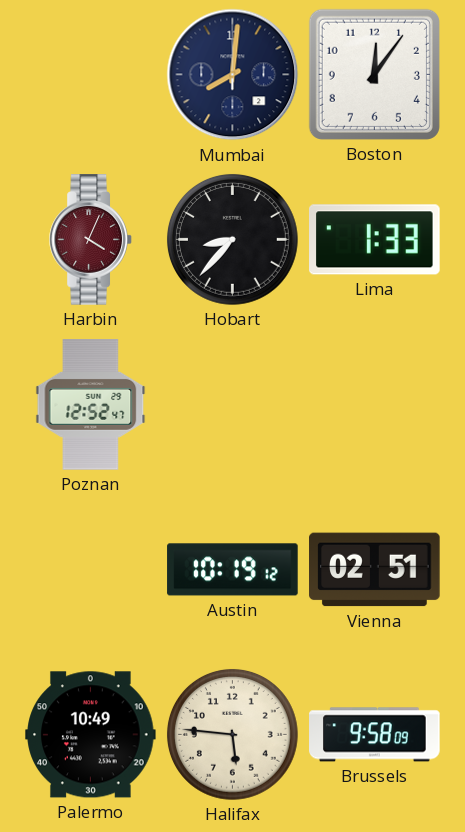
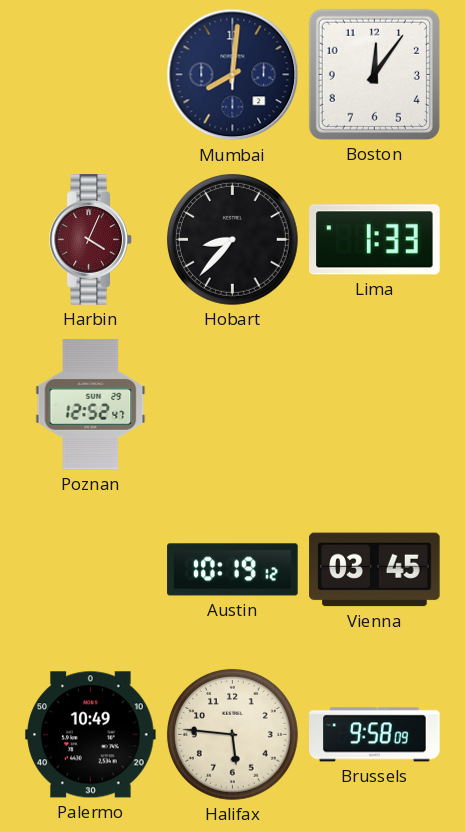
Vienna: 02:51 -> 03:45
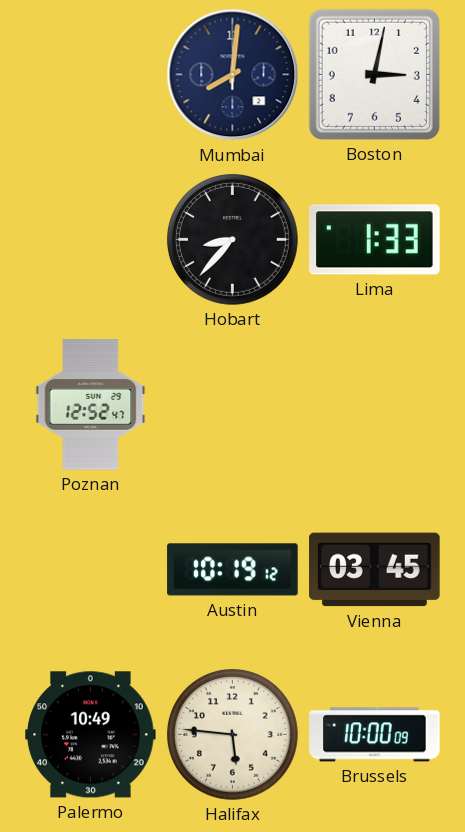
Boston: 12:06 -> 3:02
Harbin: 4:04 -> none
Brussels: 9:58 -> 10:00
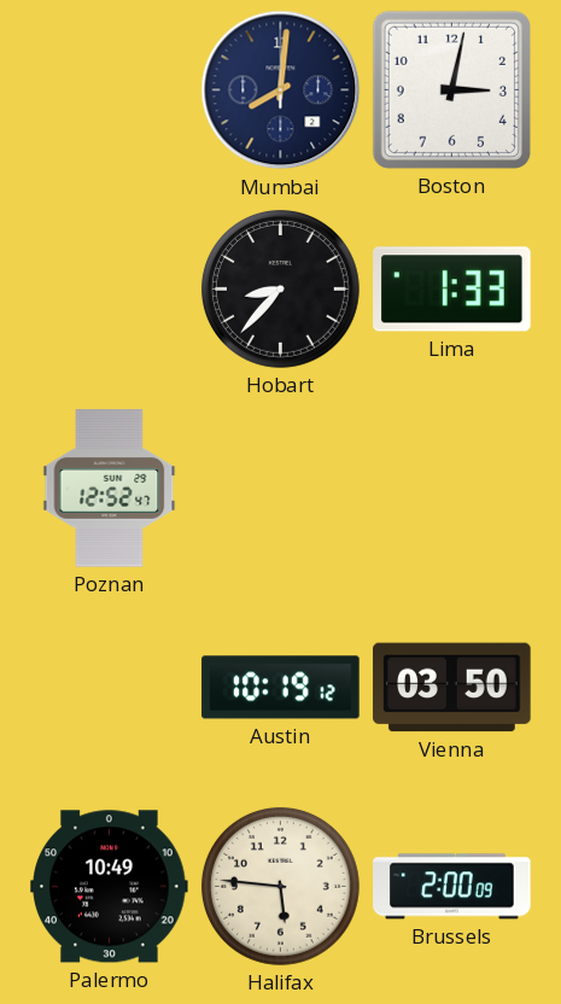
Vienna: 03:45 -> 03:50
Brussels: 10:00 -> 2:00
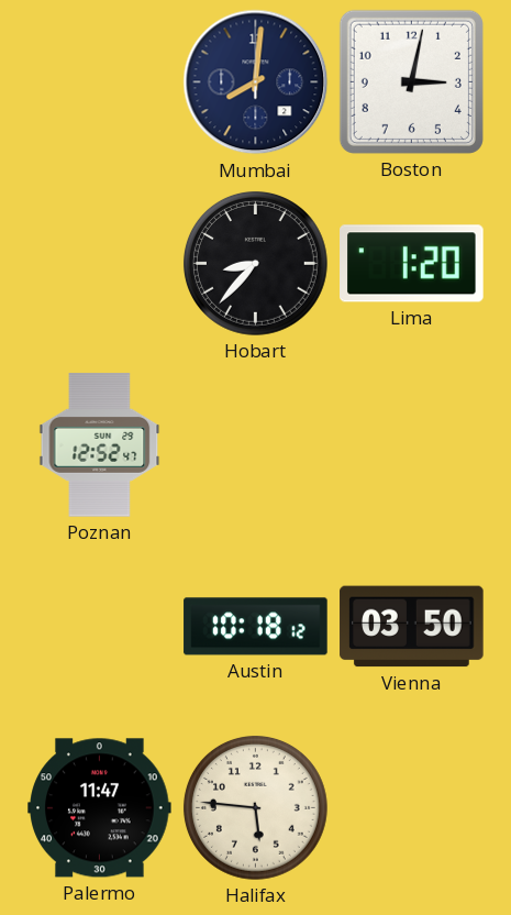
Lima: 1:33 -> 1:20
Austin: 10:19 -> 10:18
Palermo: 10:49 -> 11:47
Brussels: 2:00 -> none
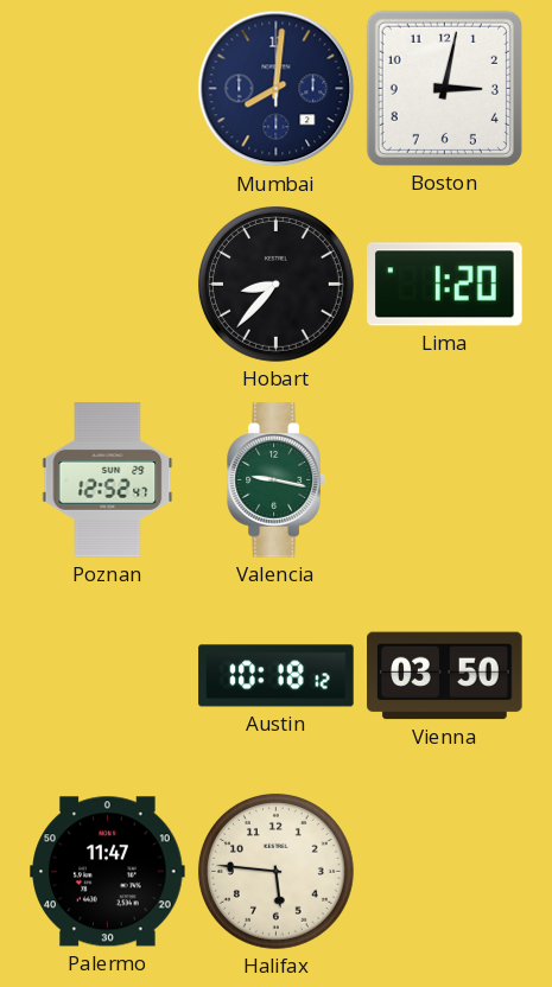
Valencia: none -> 9:17
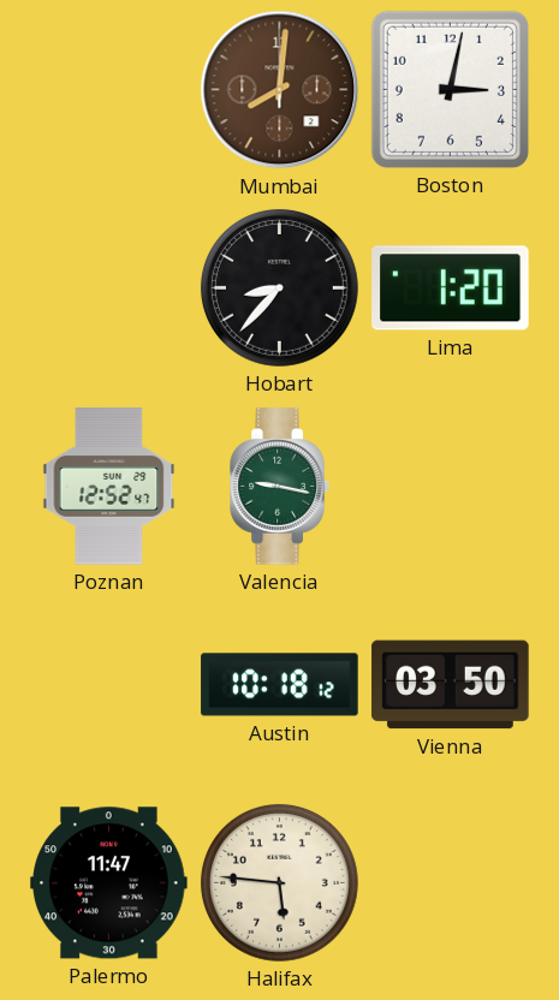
Mumbai dial: navy -> brown
